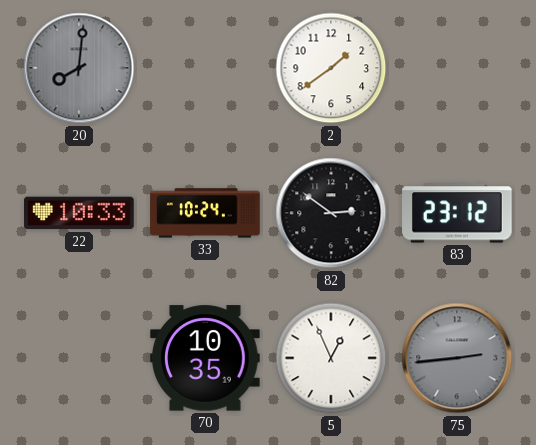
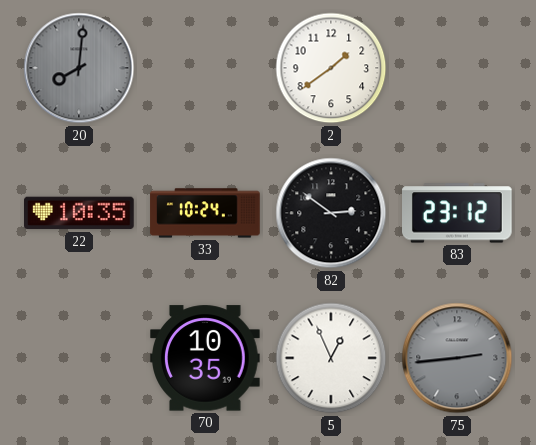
22: 10:33 -> 10:35
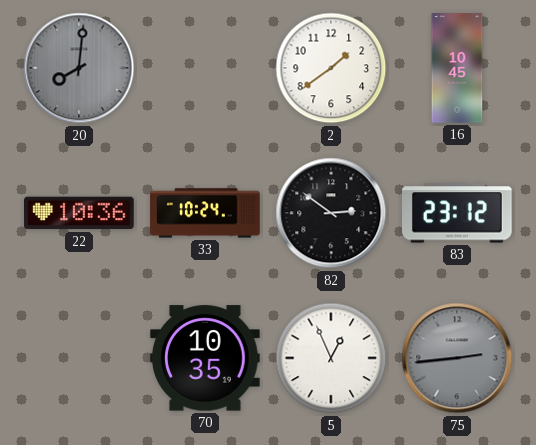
16: none -> 10:45
22: 10:35 -> 10:36
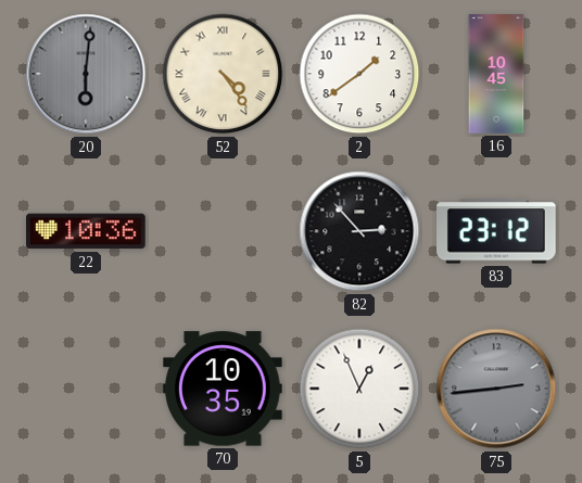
20: 8:01 -> 6:01
52: none -> 4:24
33: 10:24 -> none
82: 2:51 -> 2:53
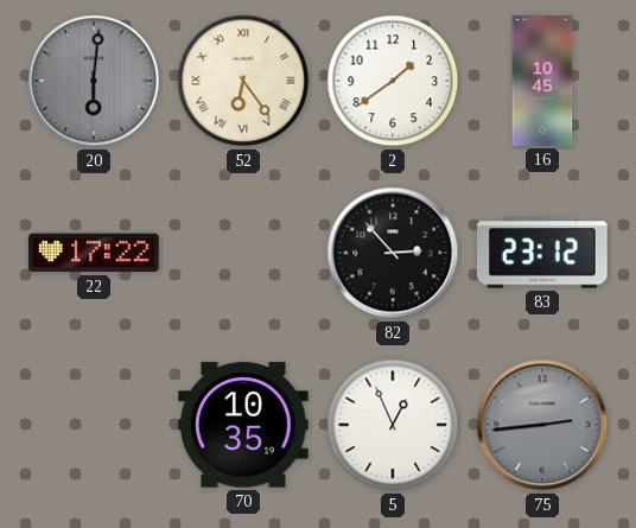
52: 4:24 -> 6:24
22: 10:36 -> 17:22
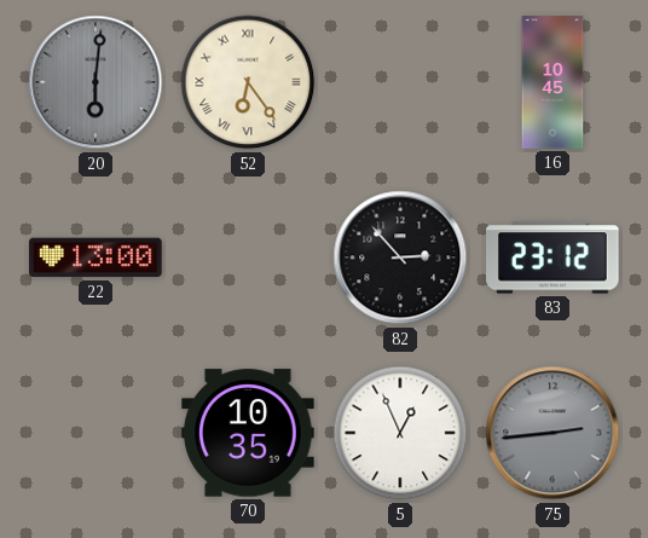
2: 1:39 -> none
22: 17:22 -> 13:00
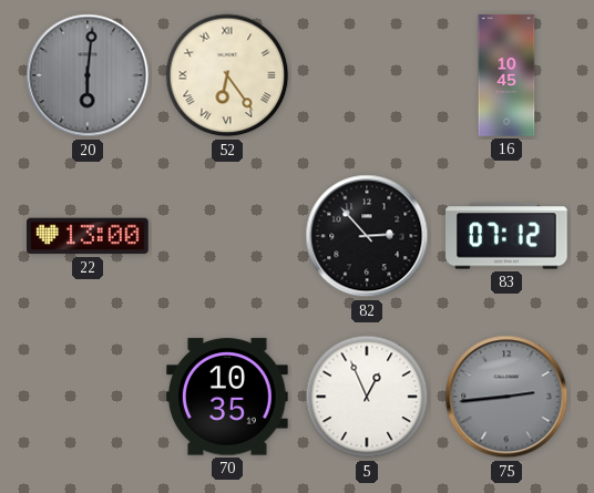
83: 23:12 -> 07:12
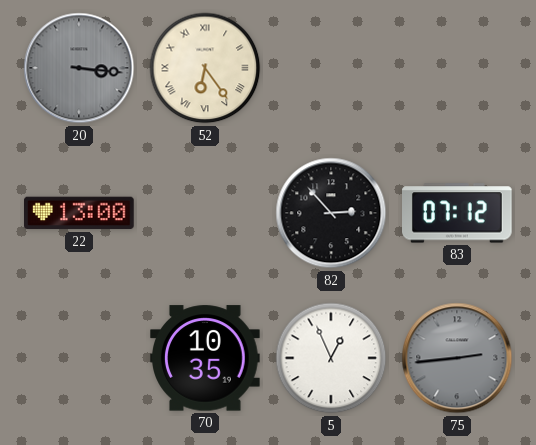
20: 6:01 -> 3:16
16: 10:45 -> none
